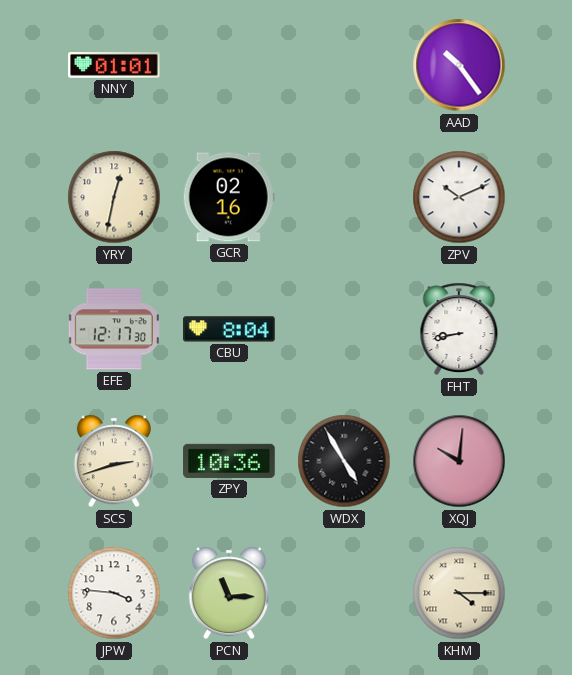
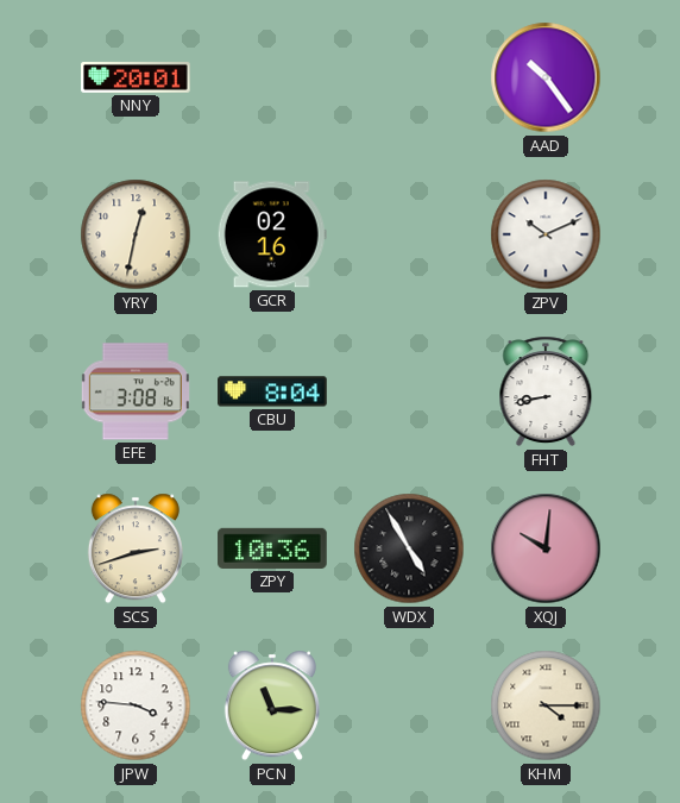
NNY: 01:01 -> 20:01
EFE: 12:17 -> 3:08
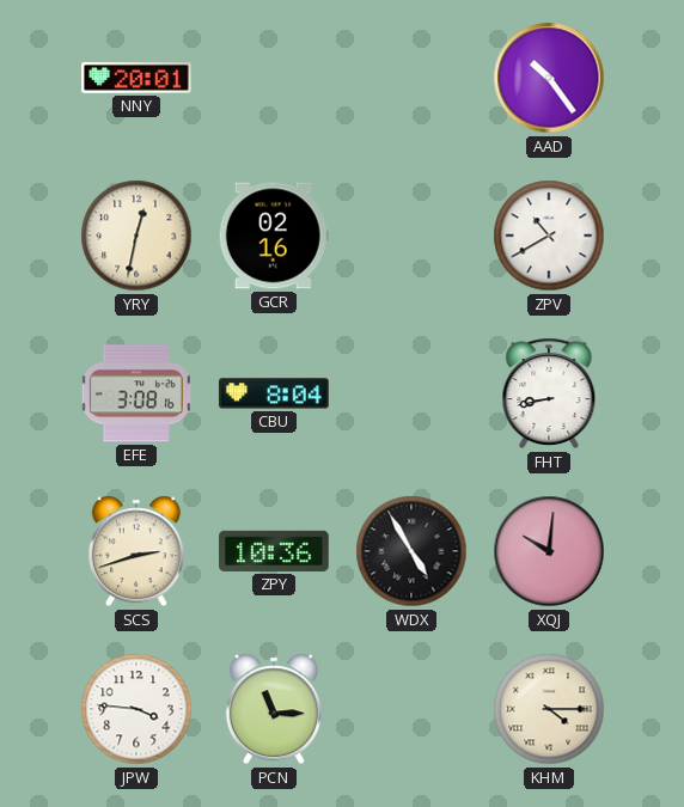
ZPV: 10:11 -> 10:40
